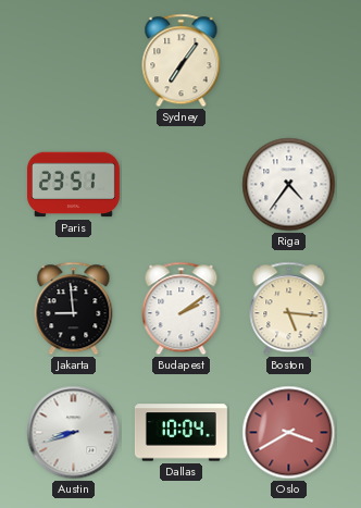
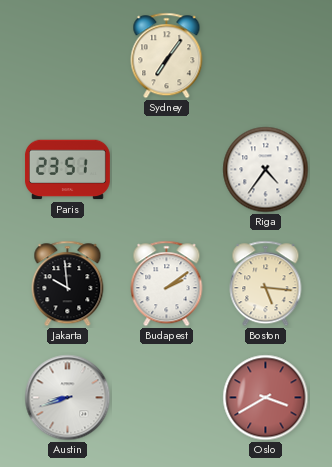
Jakarta: 8:59 -> 9:59
Dallas: 10:04 -> none
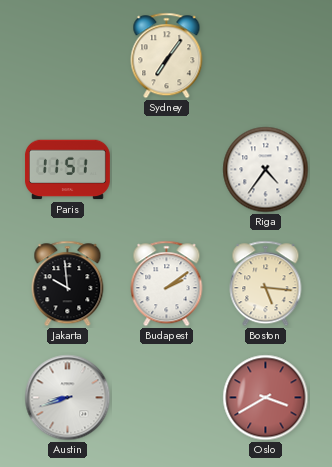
Paris: 23:51 -> 11:51
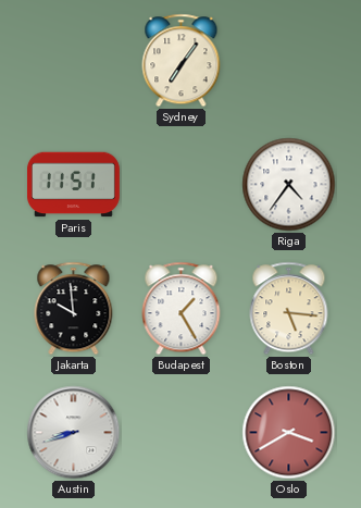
Budapest: 2:09 -> 1:25
